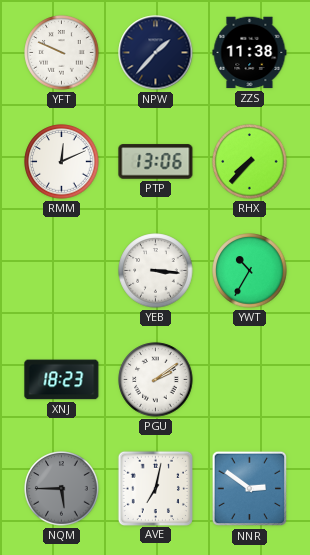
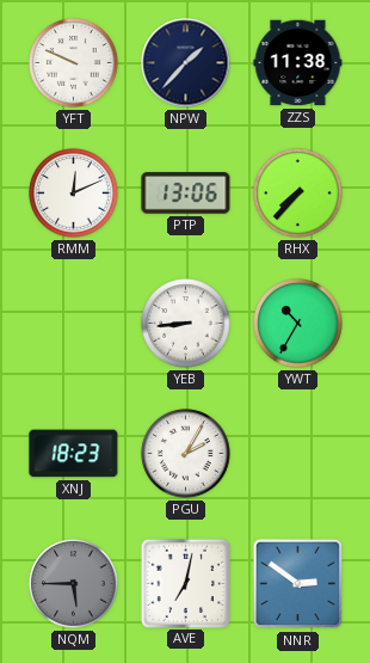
YEB: 3:16 -> 8:44
PGU: 2:09 -> 2:05
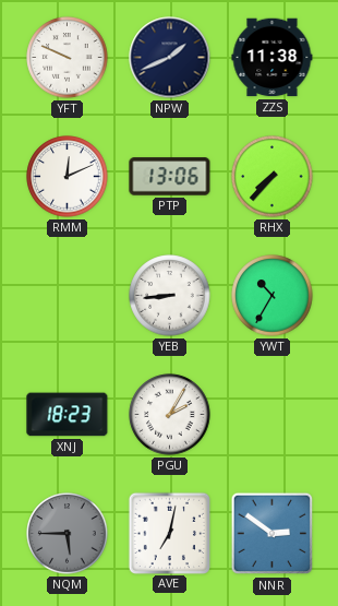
NPW: 1:37 -> 1:41
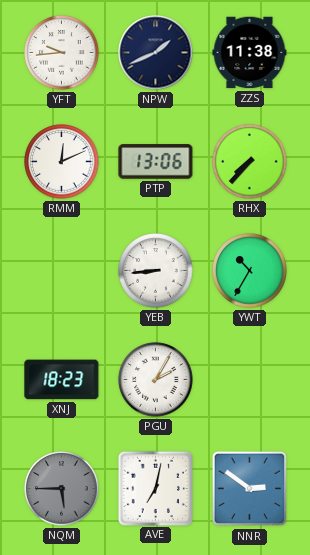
YFT: 9:49 -> 9:44
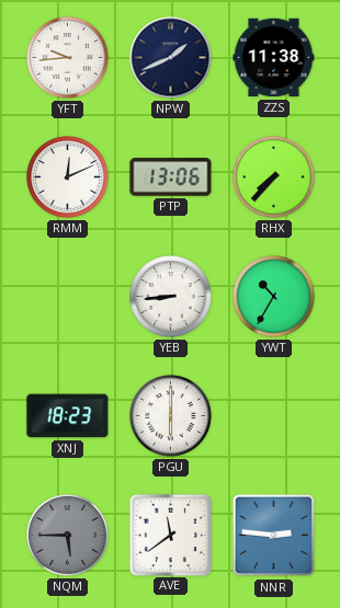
PGU: 2:05 -> 6:00
AVE: 7:02 -> 11:39
NNR: 2:51 -> 2:46
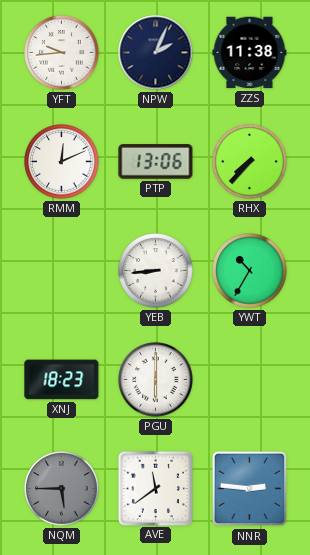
NPW: 1:41 -> 2:04
